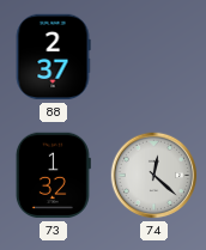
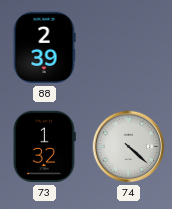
88: 2:37 -> 2:39
74: 12:22 -> 4:22
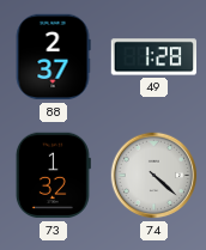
88: 2:39 -> 2:37
49: none -> 1:28
